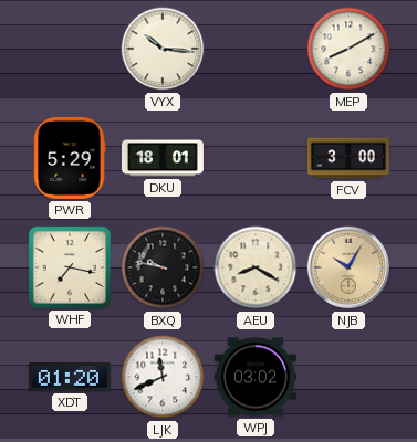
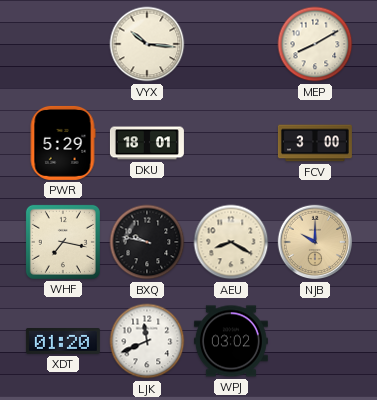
NJB: 10:05 -> 10:00
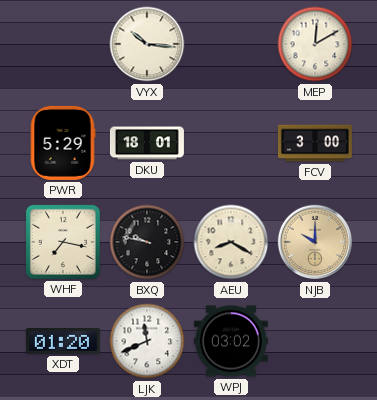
MEP: 8:10 -> 12:10
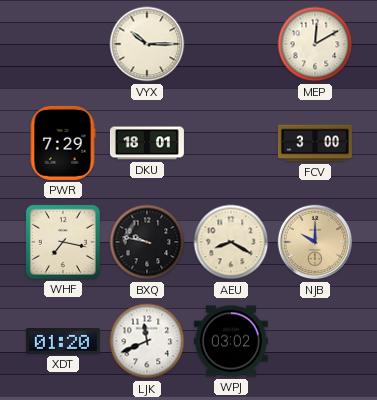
VYX: 10:16 -> 10:15
PWR: 5:29 -> 7:29
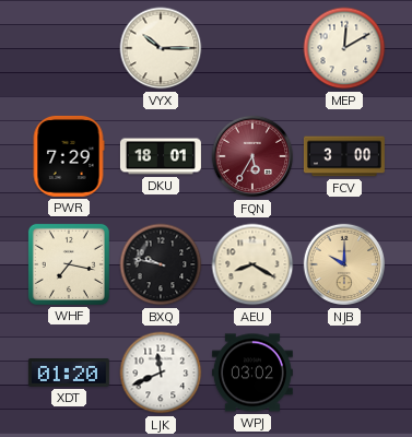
FQN: none -> 5:35
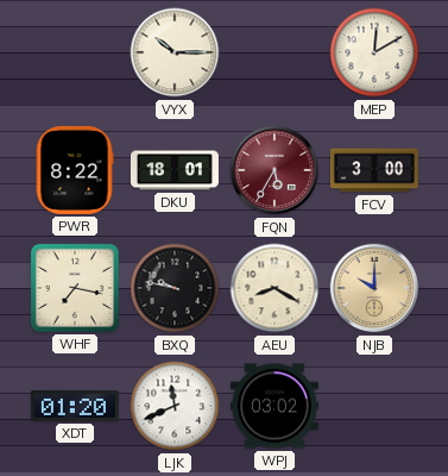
PWR: 7:29 -> 8:22
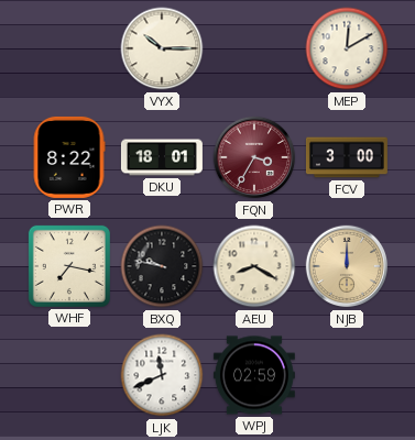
FQN: 5:35 -> 3:35
NJB: 10:00 -> 12:00
XDT: 01:20 -> none
WPJ: 03:02 -> 02:59
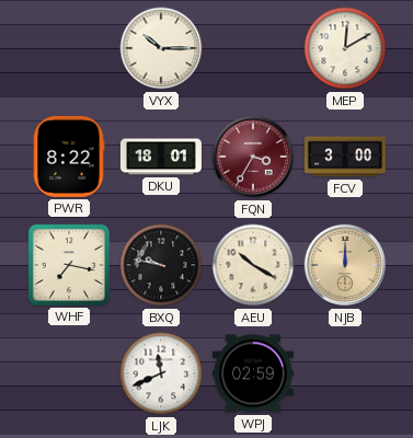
AEU: 8:20 -> 10:20
